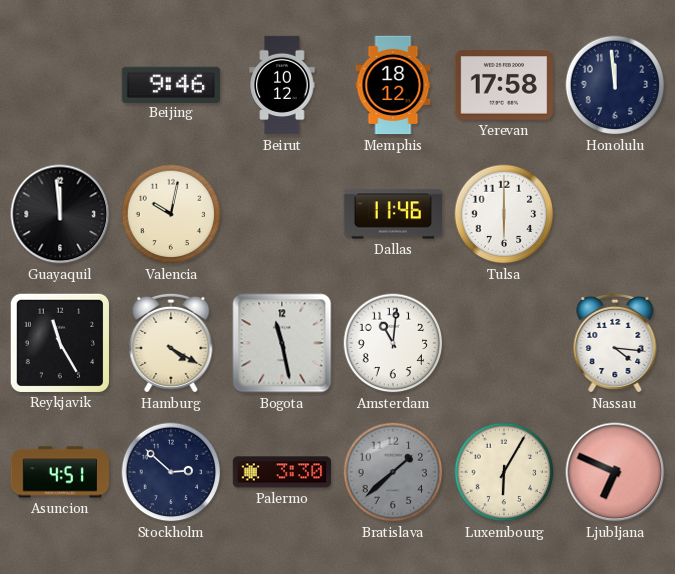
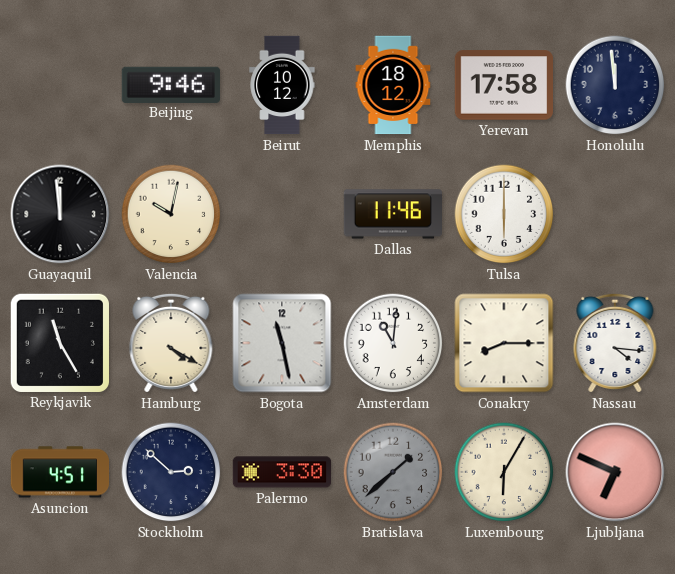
Conakry: none -> 8:15
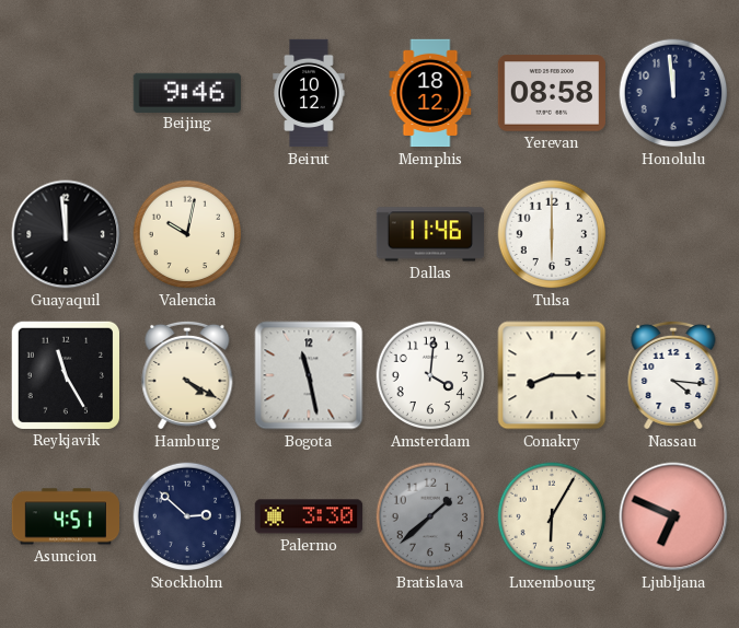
Yerevan: 17:58 -> 08:58
Amsterdam: 11:01 -> 4:01
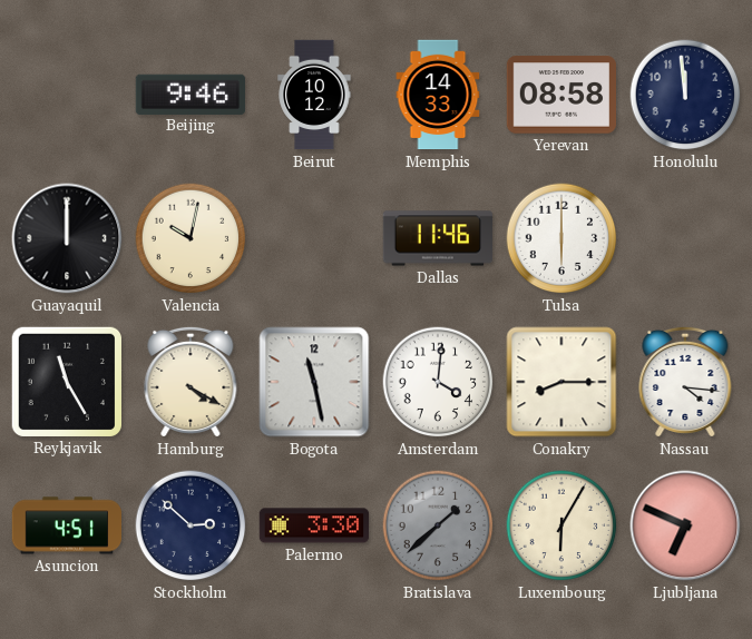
Memphis: 18:12 -> 14:33
Guayaquil: 11:59 -> 12:00
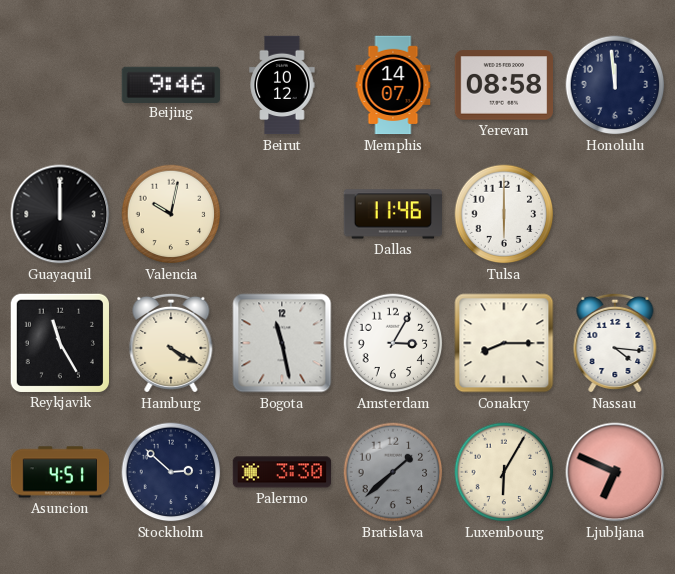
Memphis: 14:33 -> 14:07
Amsterdam: 4:01 -> 3:05
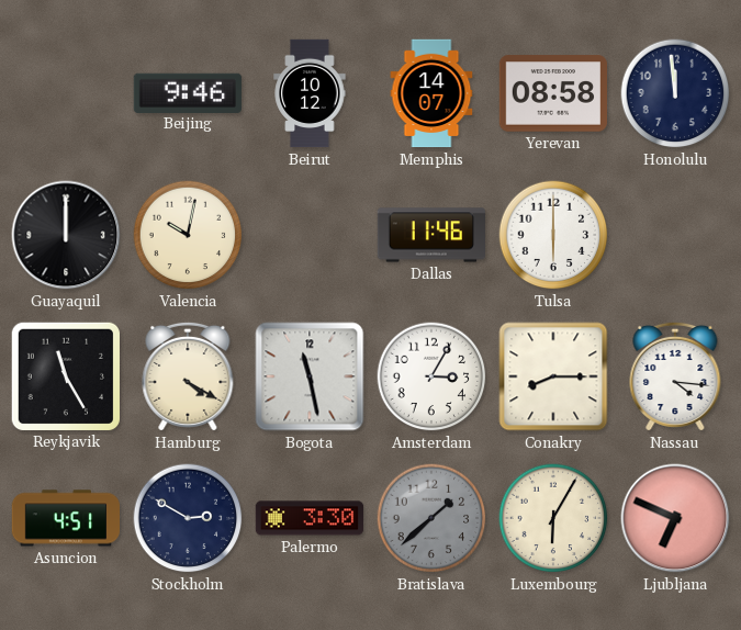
Stockholm: 2:52 -> 2:50
